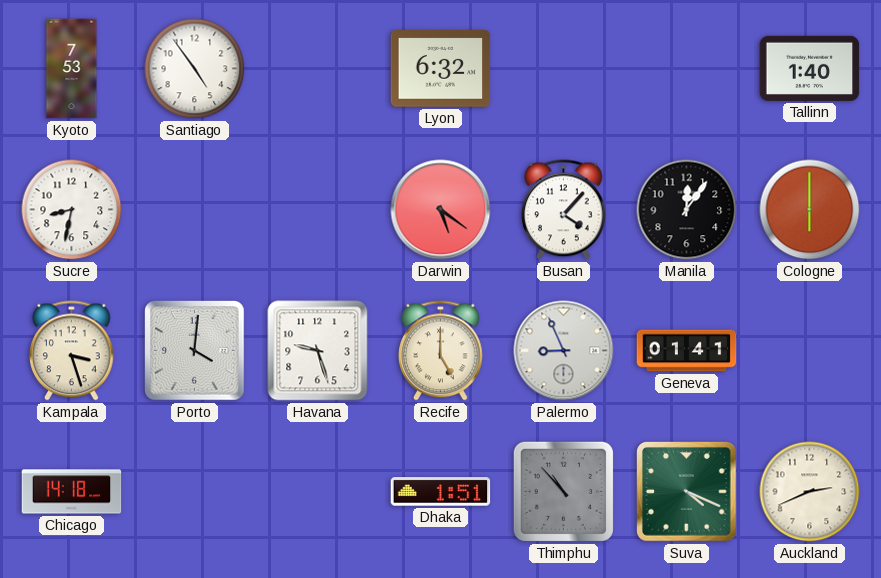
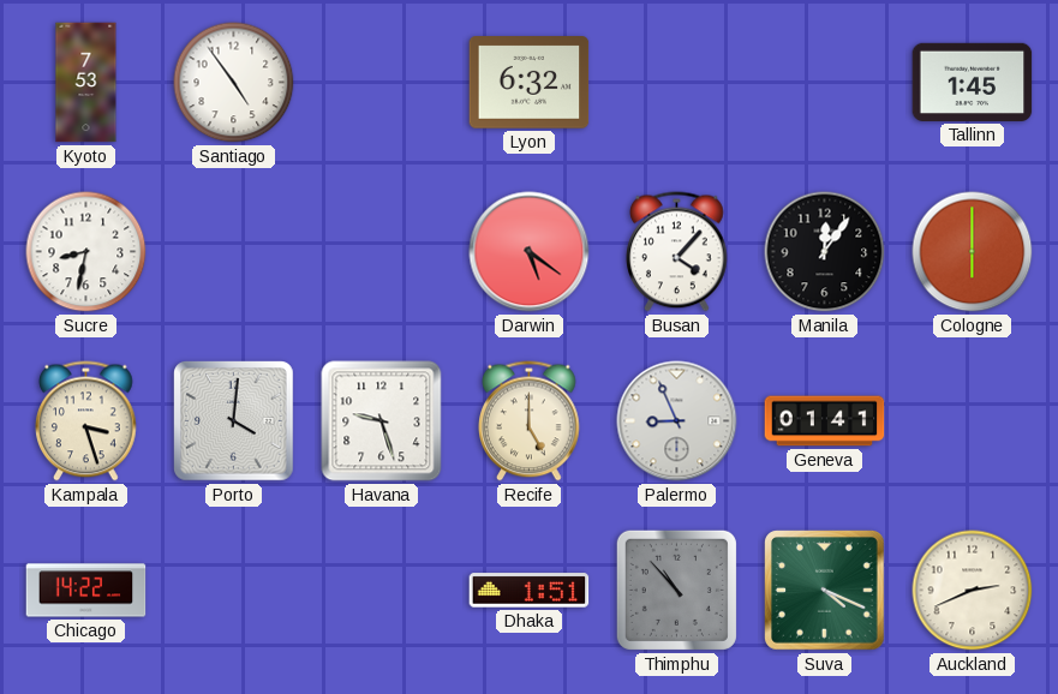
Tallinn: 1:40 -> 1:45
Chicago: 14:18 -> 14:22
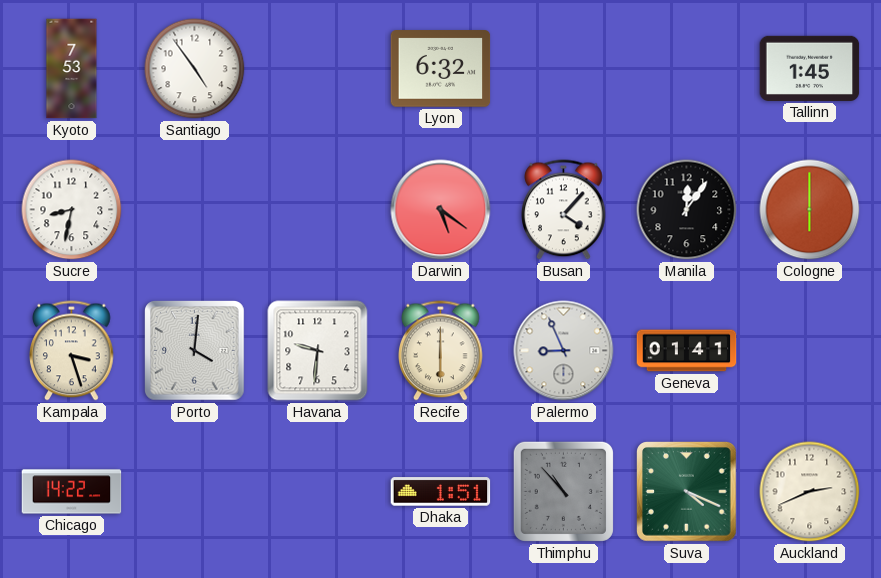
Havana: 9:27 -> 9:31
Recife: 5:00 -> 6:00
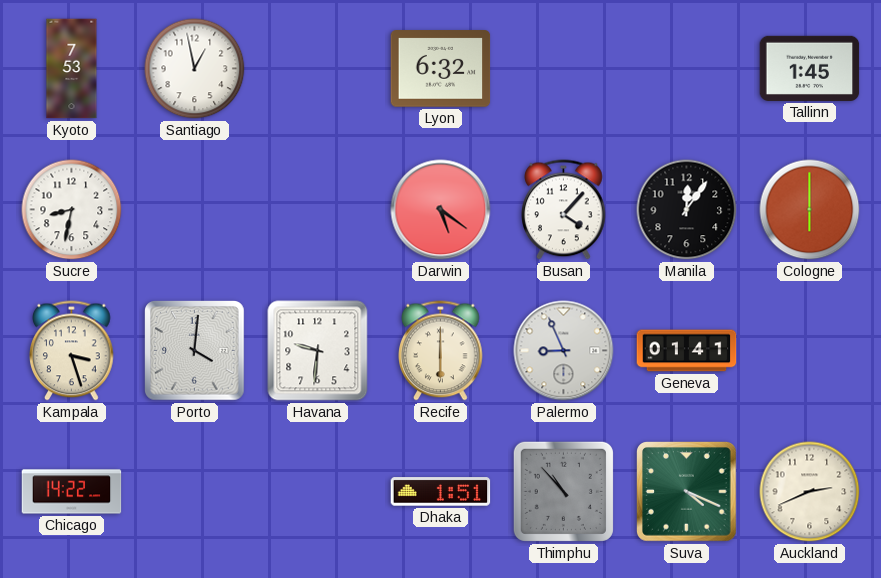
Santiago: 4:54 -> 12:58
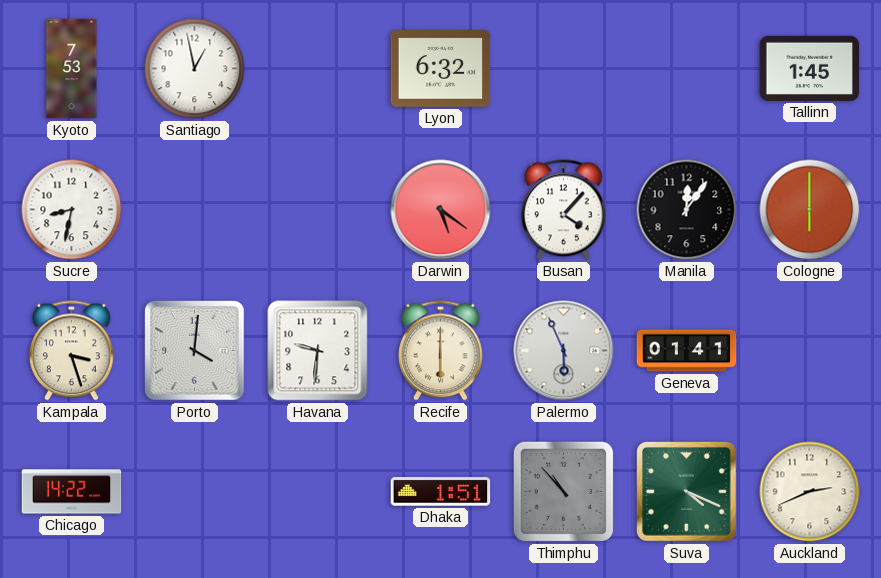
Palermo: 8:56 -> 5:56
